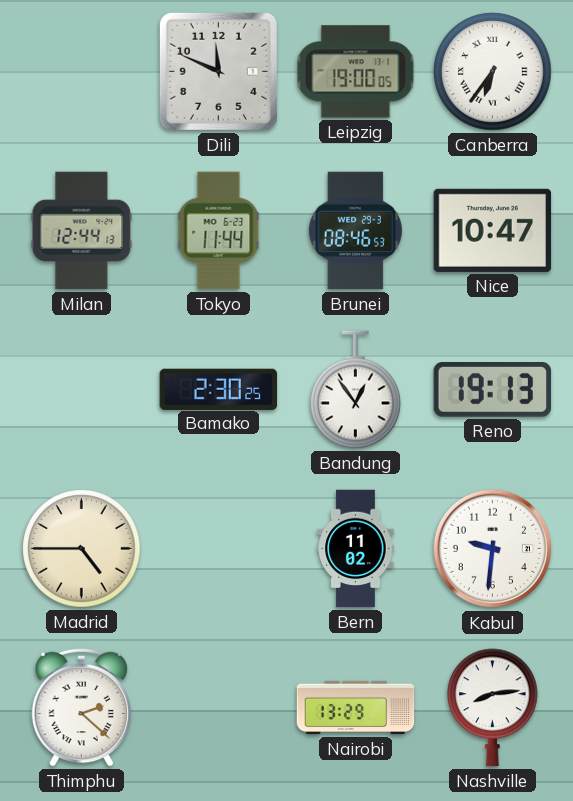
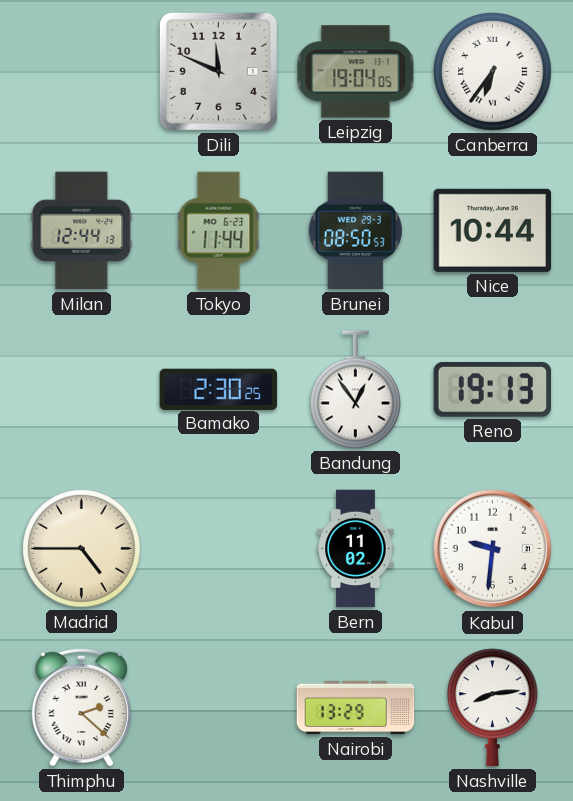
Leipzig: 19:00 -> 19:04
Brunei: 08:46 -> 08:50
Nice: 10:47 -> 10:44
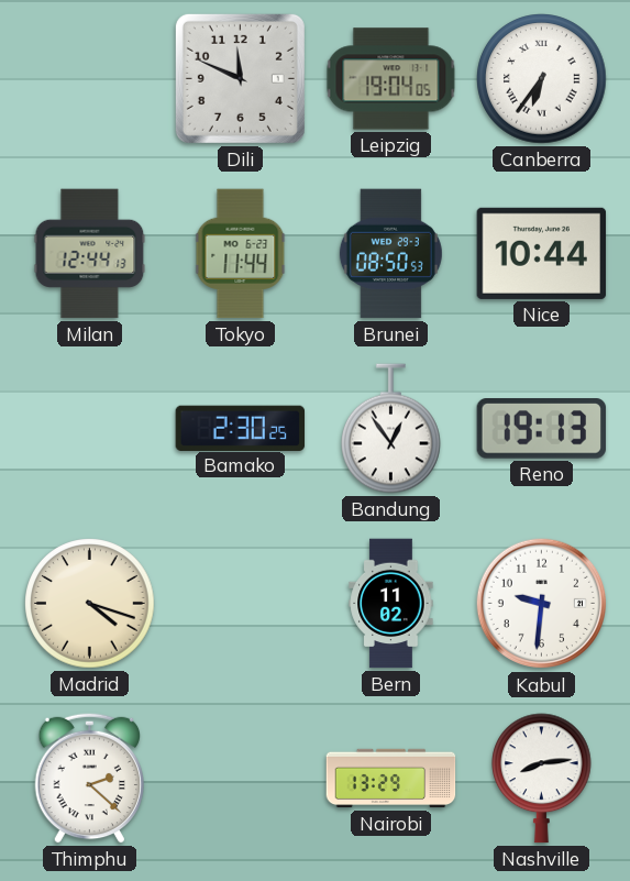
Madrid: 4:45 -> 4:18
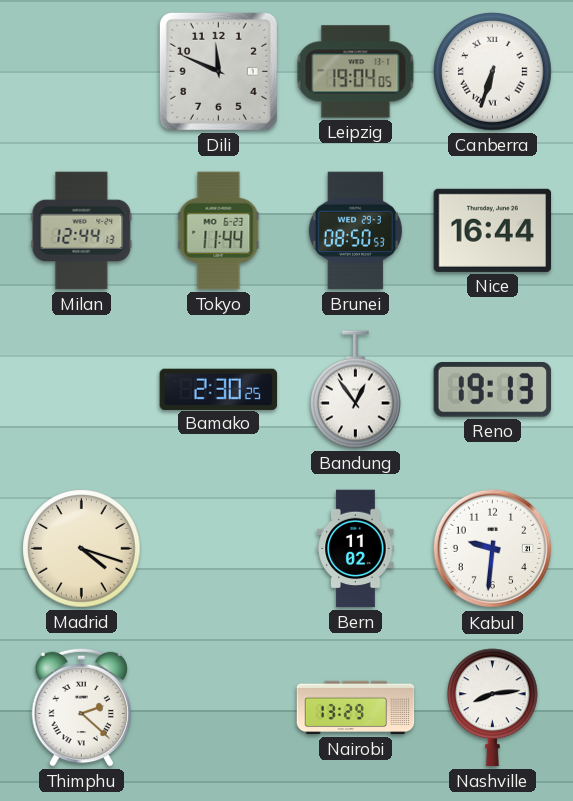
Canberra: 6:36 -> 6:33
Nice: 10:44 -> 16:44
